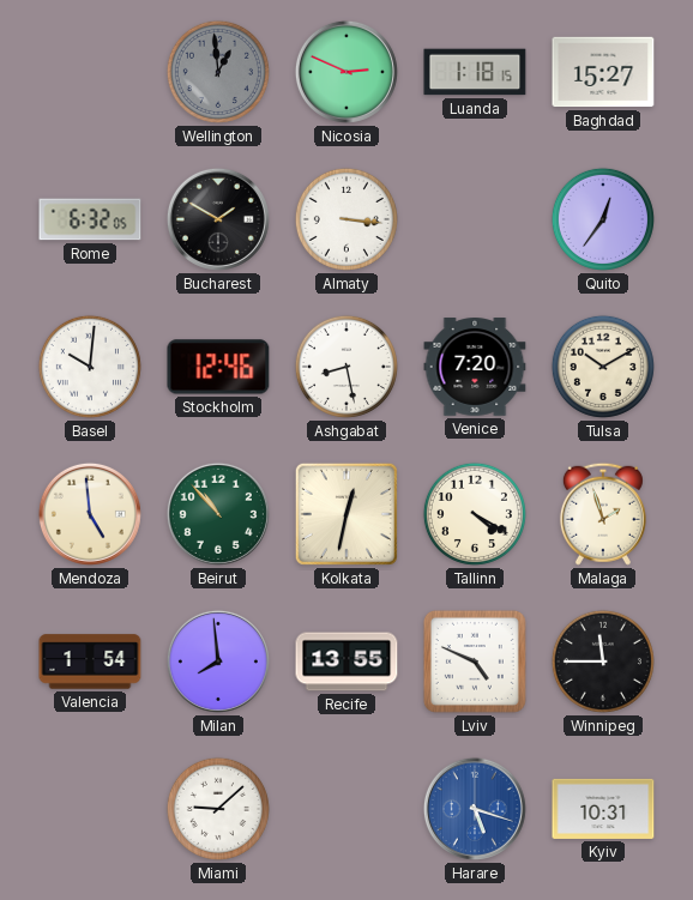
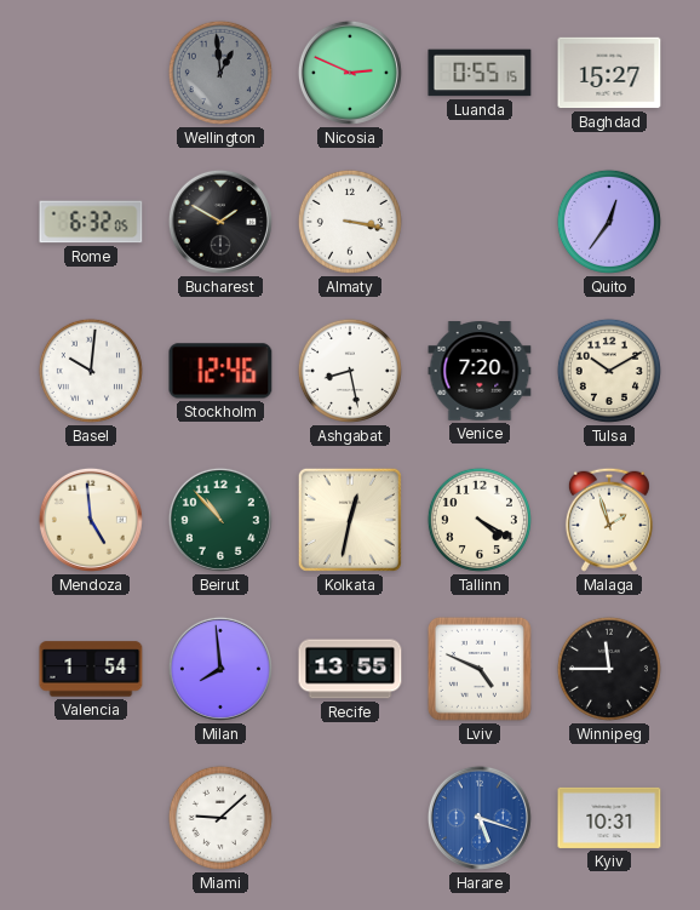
Luanda: 1:18 -> 0:55
Almaty: 3:16 -> 3:17
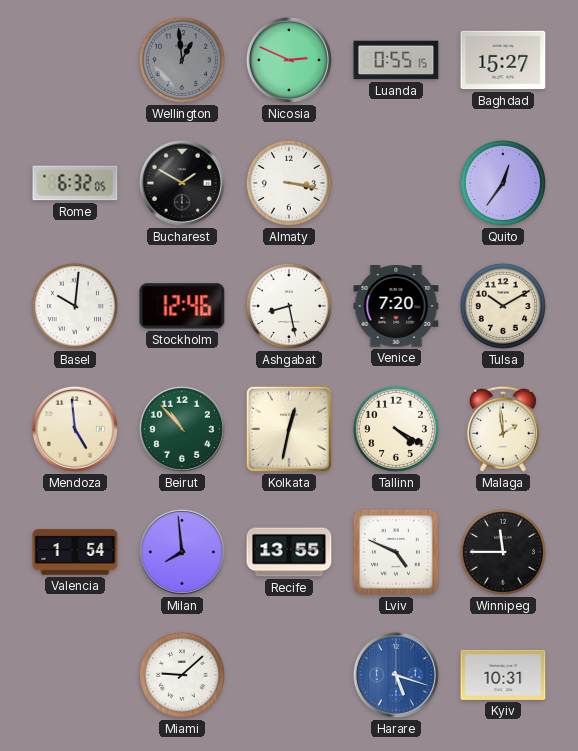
Malaga: 1:57 -> 1:59
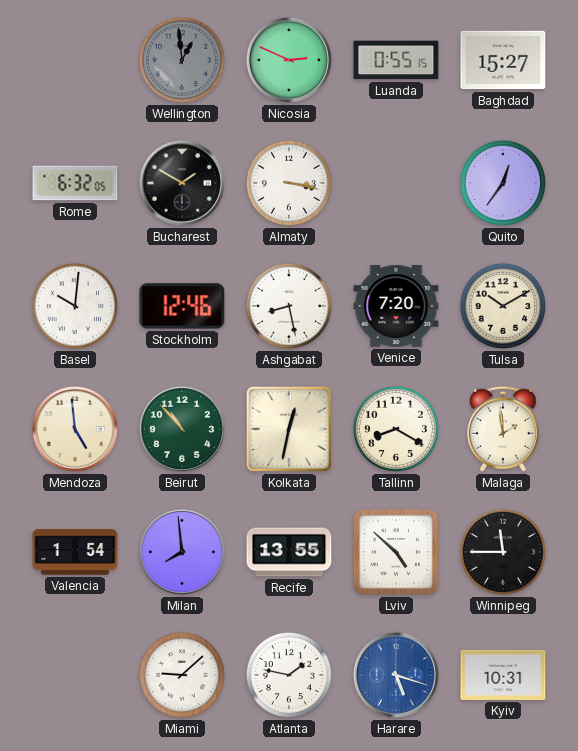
Tallinn: 4:20 -> 8:20
Lviv: 4:49 -> 4:52
Atlanta: none -> 1:47
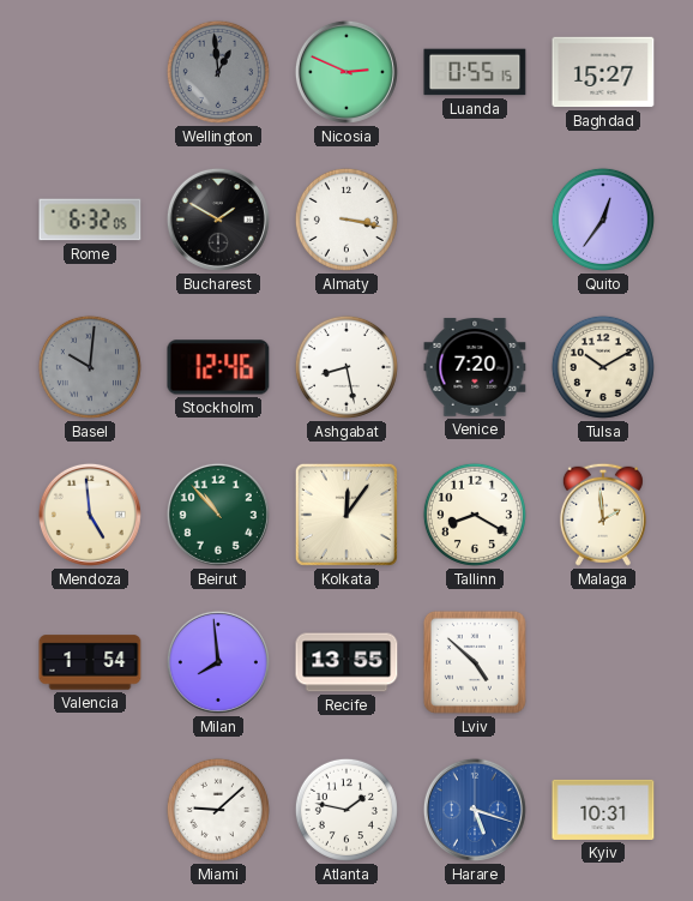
Basel dial: white -> grey
Kolkata: 12:32 -> 12:06
Winnipeg: 11:45 -> none
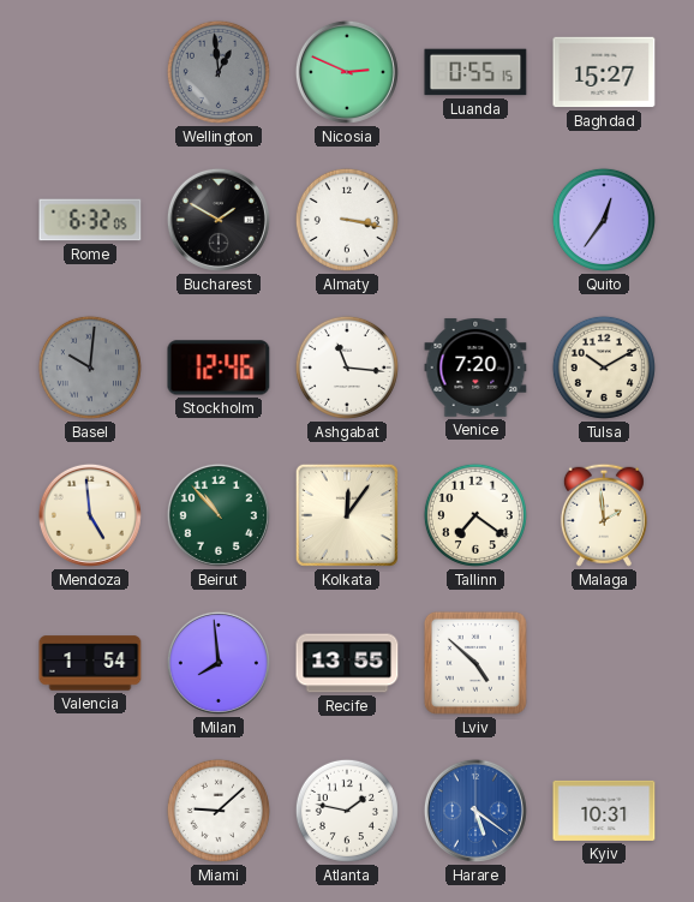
Ashgabat: 8:28 -> 11:16
Tallinn: 8:20 -> 7:21
Harare: 5:18 -> 5:21
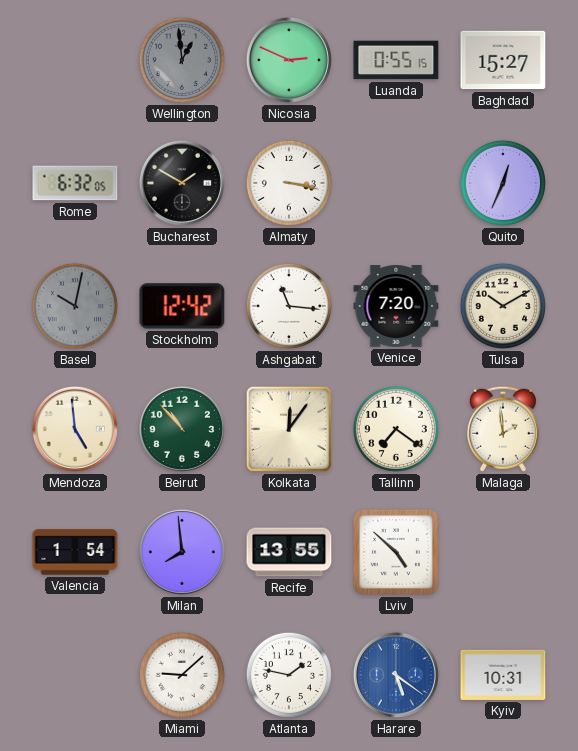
Quito: 12:36 -> 12:34
Basel: 10:01 -> 10:02
Stockholm: 12:46 -> 12:42
